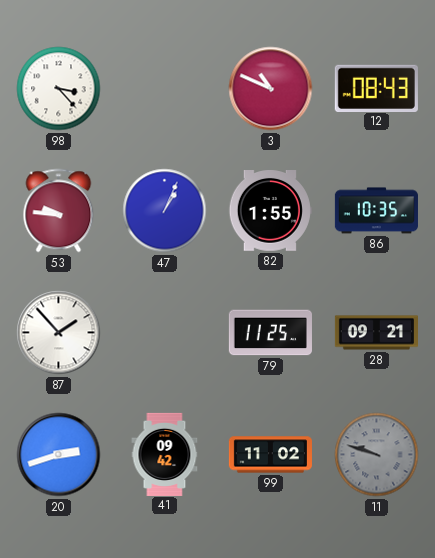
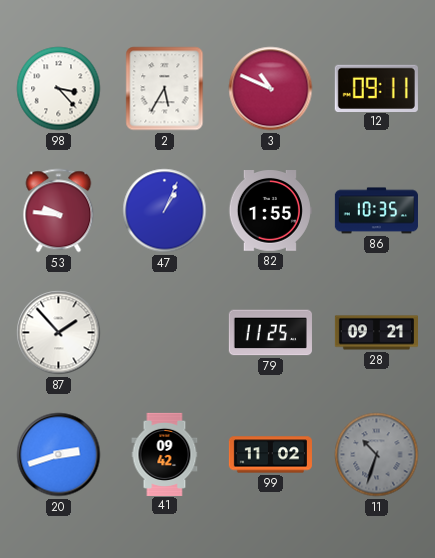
2: none -> 5:35
12: 08:43 -> 09:11
11: 9:48 -> 10:33
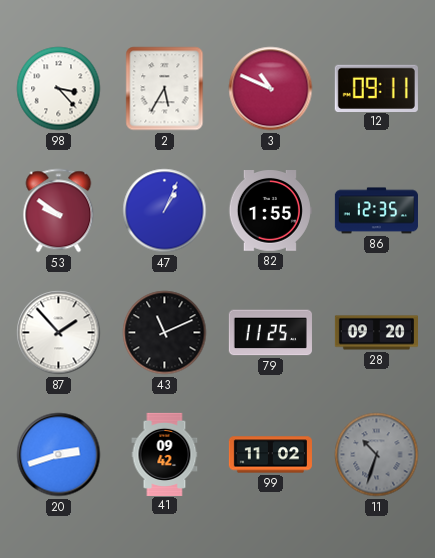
53: 9:46 -> 9:51
86: 10:35 -> 12:35
43: none -> 11:11
28: 09:21 -> 09:20
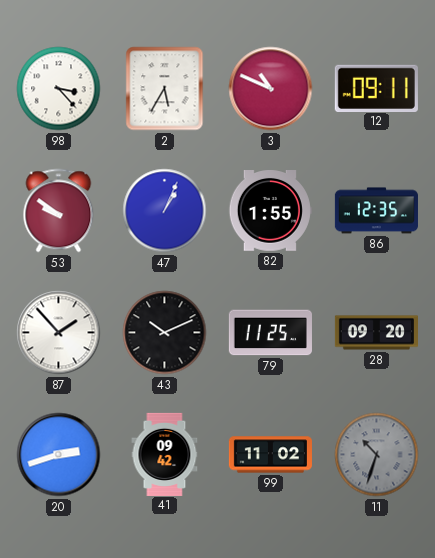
43: 11:11 -> 10:11
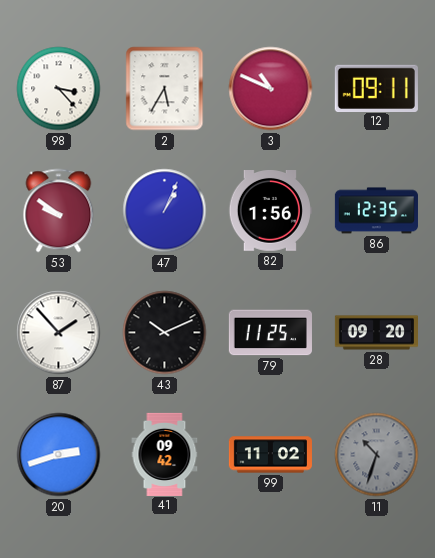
82: 1:55 -> 1:56
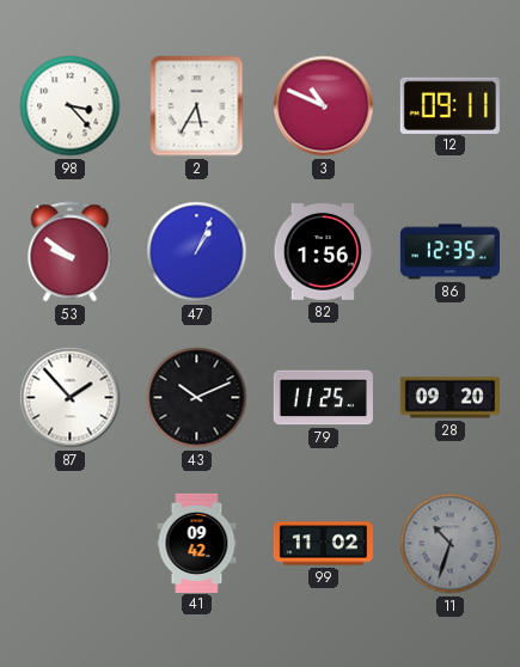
20: 2:42 -> none
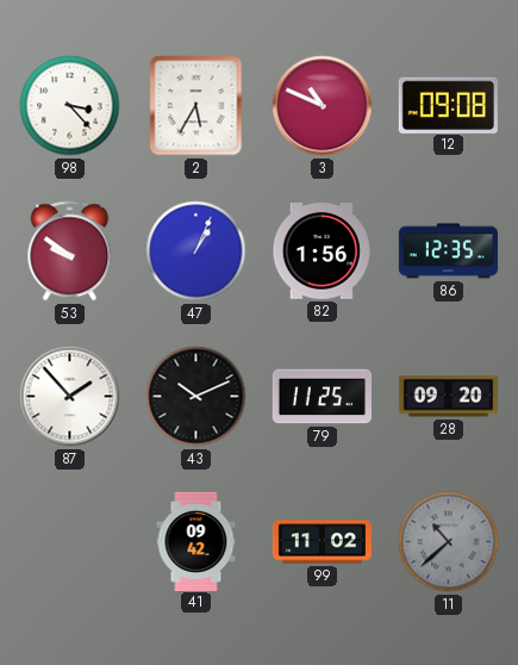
12: 09:11 -> 09:08
11: 10:33 -> 10:38
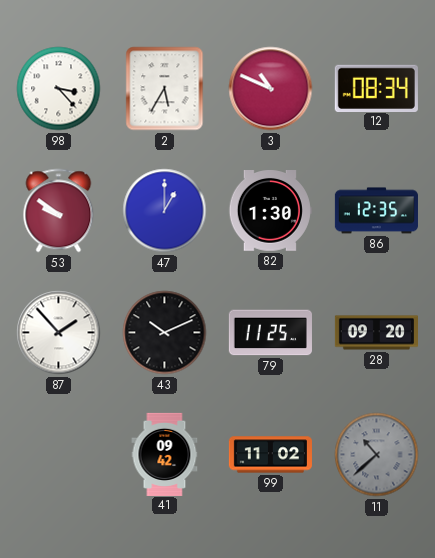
12: 09:08 -> 08:34
47: 1:04 -> 1:00
82: 1:56 -> 1:30
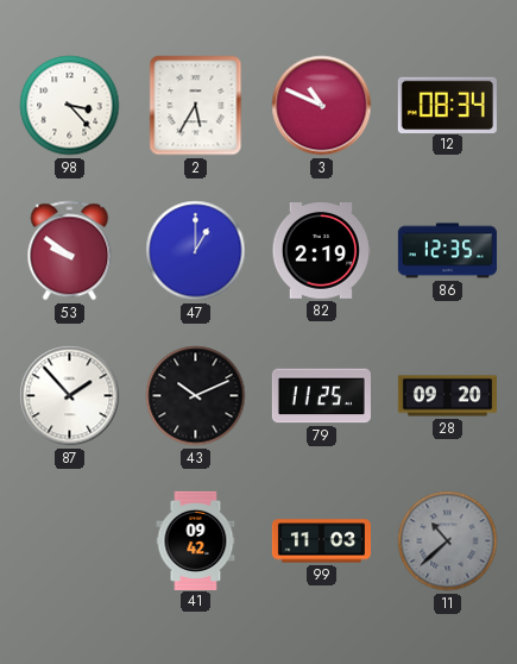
82: 1:30 -> 2:19
99: 11:02 -> 11:03
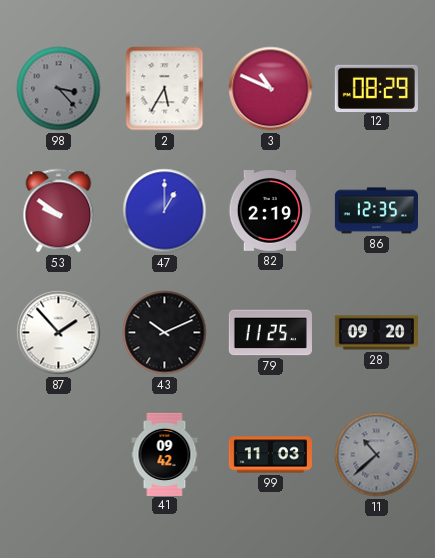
98 dial: white -> grey
12: 08:34 -> 08:29
